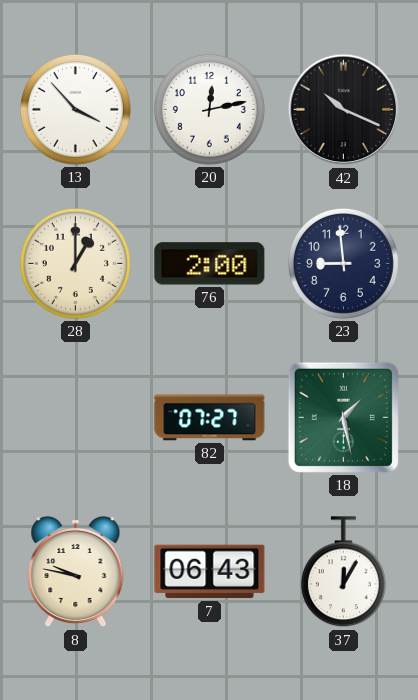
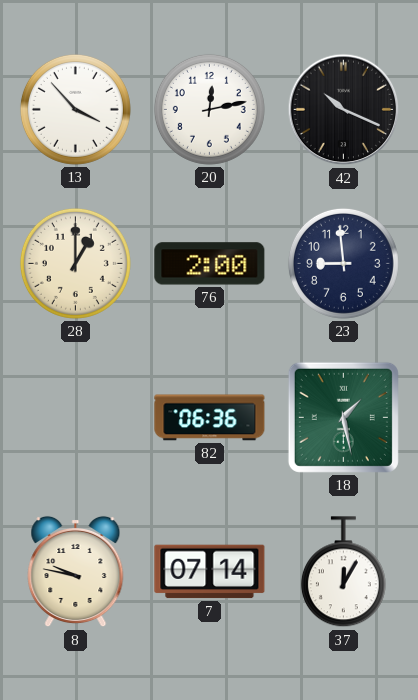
82: 07:27 -> 06:36
7: 06:43 -> 07:14
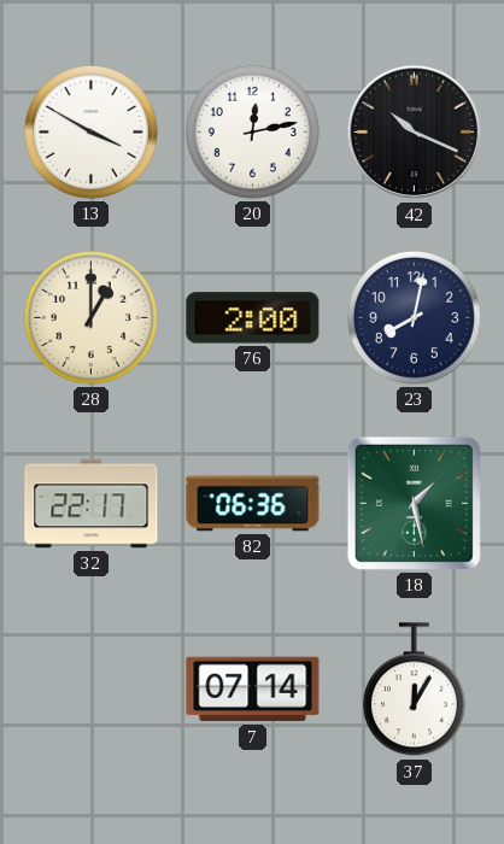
13: 3:53 -> 3:50
23: 8:59 -> 8:02
32: none -> 22:17
8: 9:47 -> none
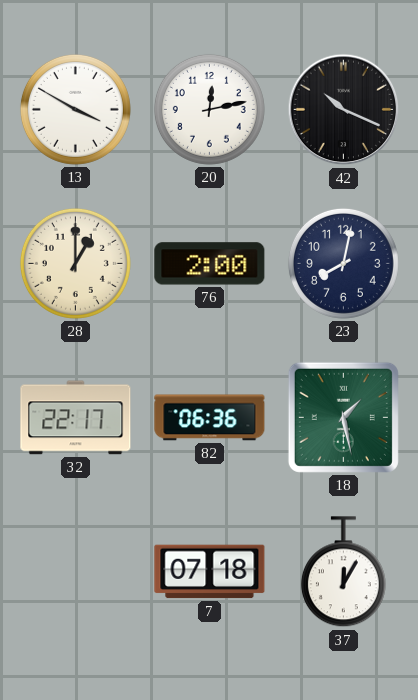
7: 07:14 -> 07:18
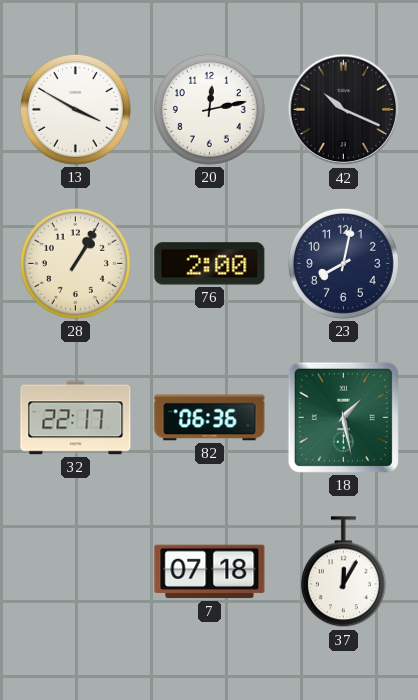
28: 1:00 -> 1:05
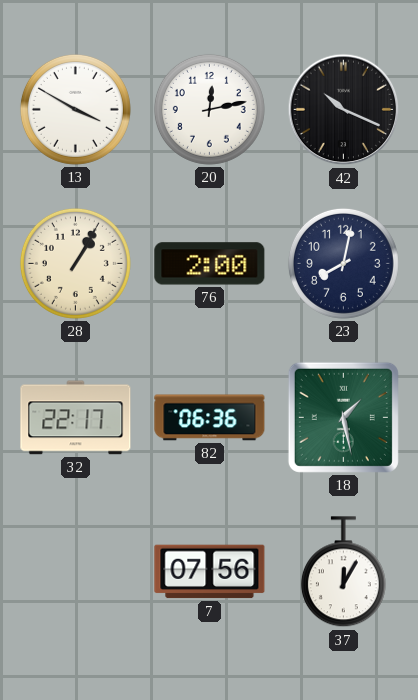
7: 07:18 -> 07:56
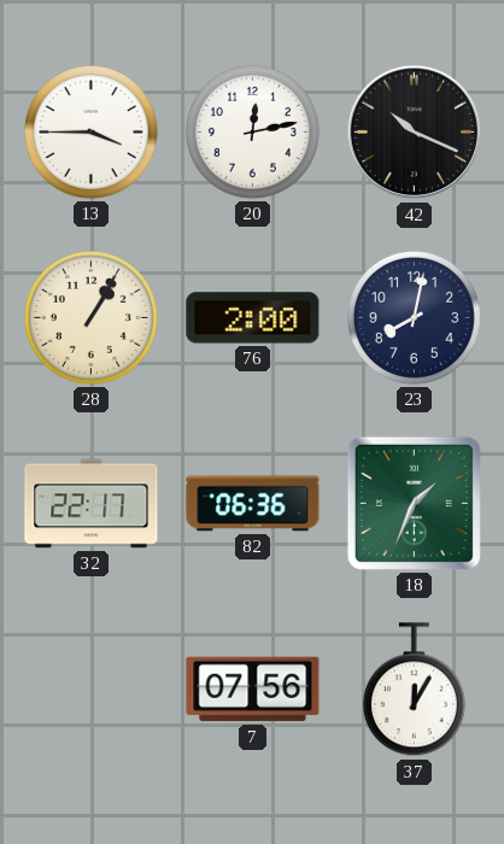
13: 3:50 -> 3:45
18: 1:28 -> 1:34
